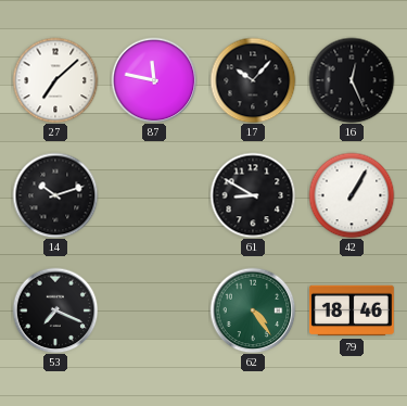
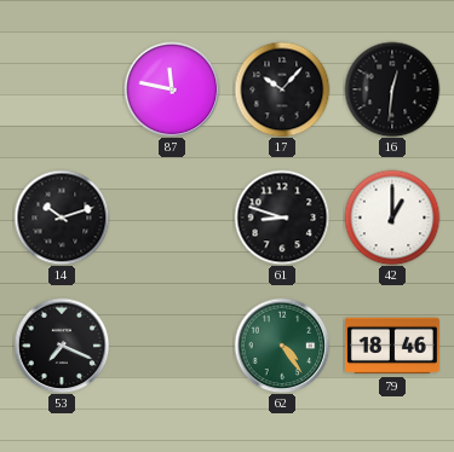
27: 7:08 -> none
16: 12:26 -> 12:31
61: 8:50 -> 8:48
42: 1:05 -> 1:00
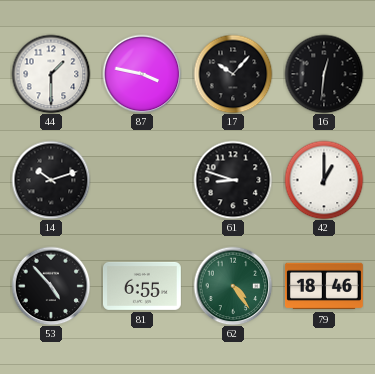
44: none -> 1:30
87: 11:47 -> 3:47
53: 7:19 -> 4:53
81: none -> 6:55
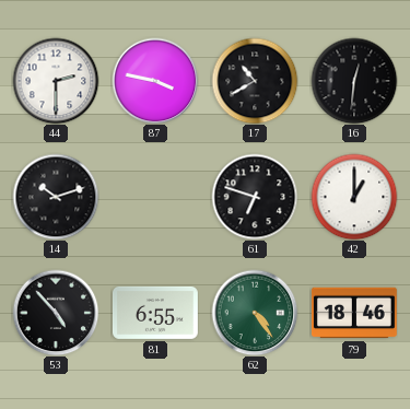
44: 1:30 -> 2:30
17: 10:07 -> 10:40
61: 8:48 -> 6:48
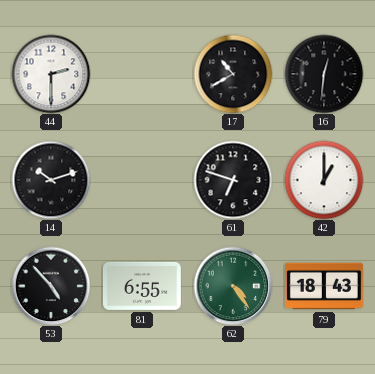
87: 3:47 -> none
79: 18:46 -> 18:43
